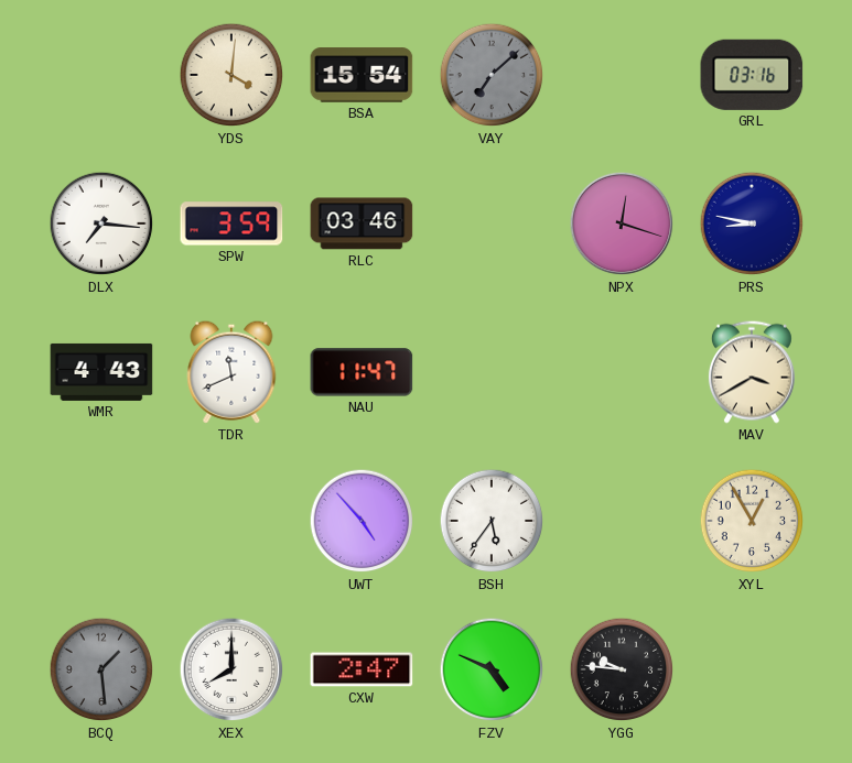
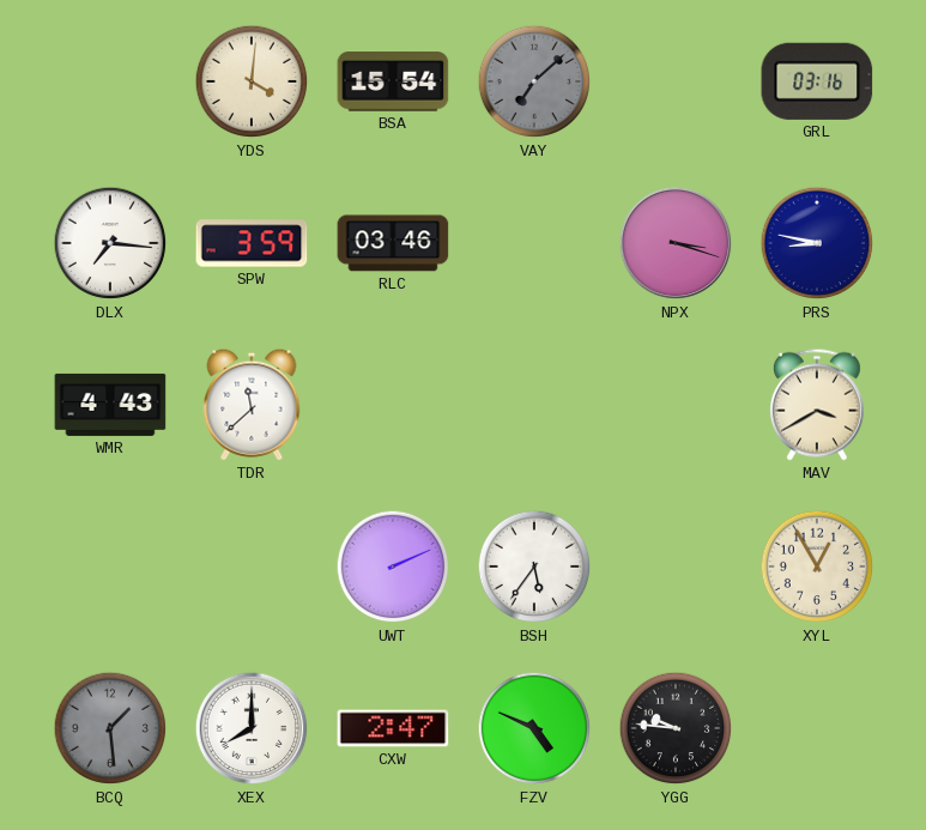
NPX: 12:18 -> 3:18
TDR: 11:41 -> 11:38
NAU: 11:47 -> none
UWT: 4:53 -> 2:11
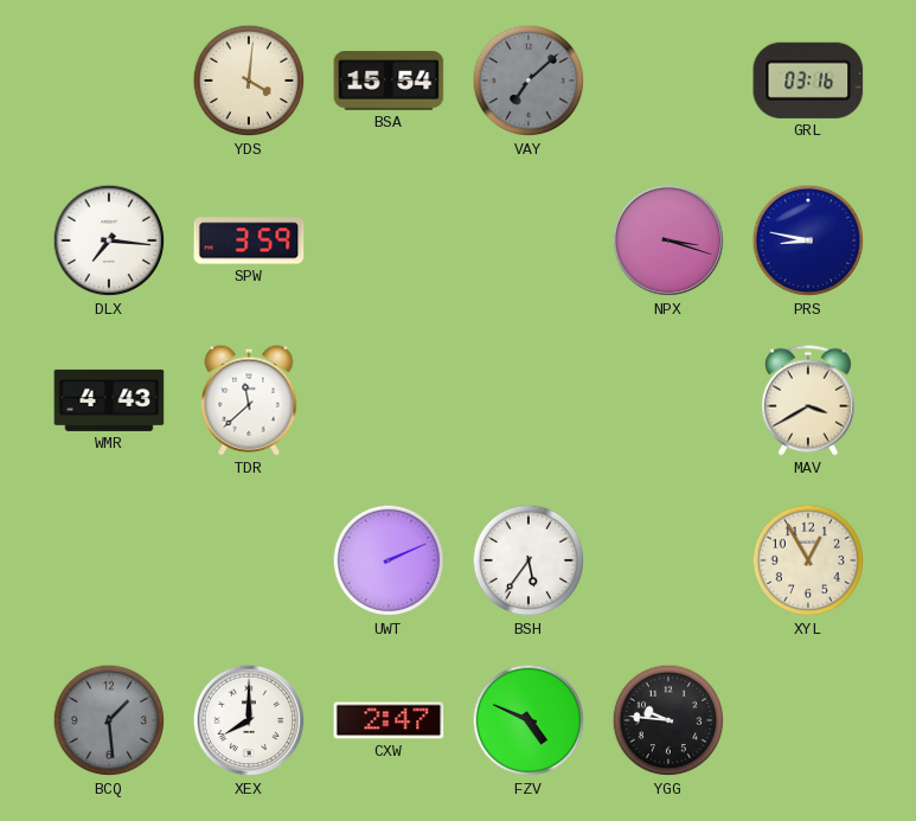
RLC: 03:46 -> none
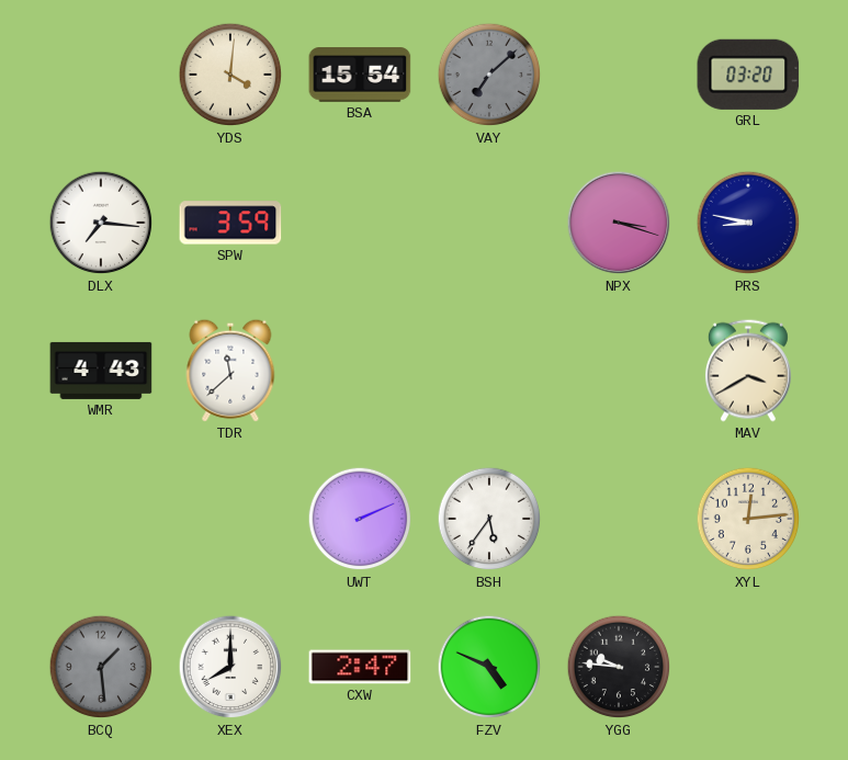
GRL: 03:16 -> 03:20
XYL: 12:55 -> 12:14
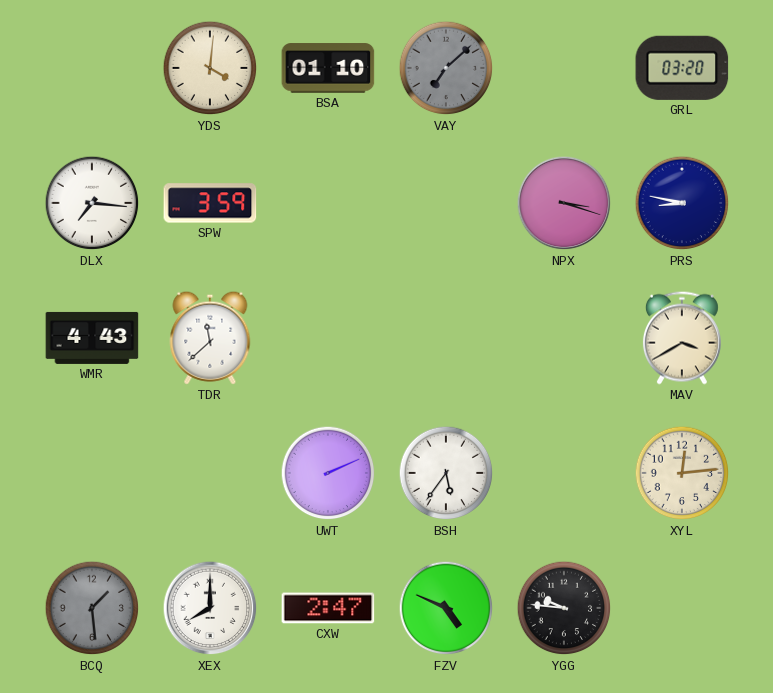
BSA: 15:54 -> 01:10
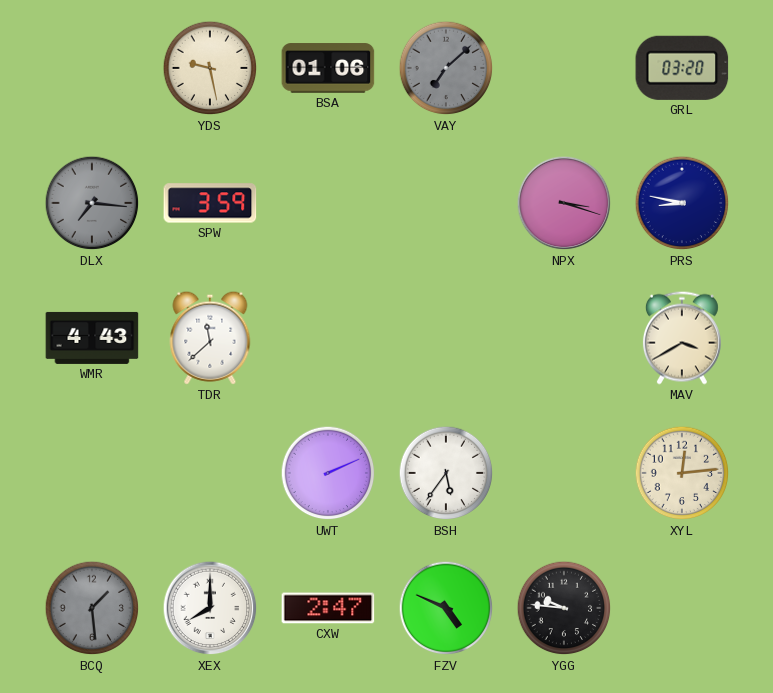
YDS: 4:01 -> 9:28
BSA: 01:10 -> 01:06
DLX dial: white -> grey
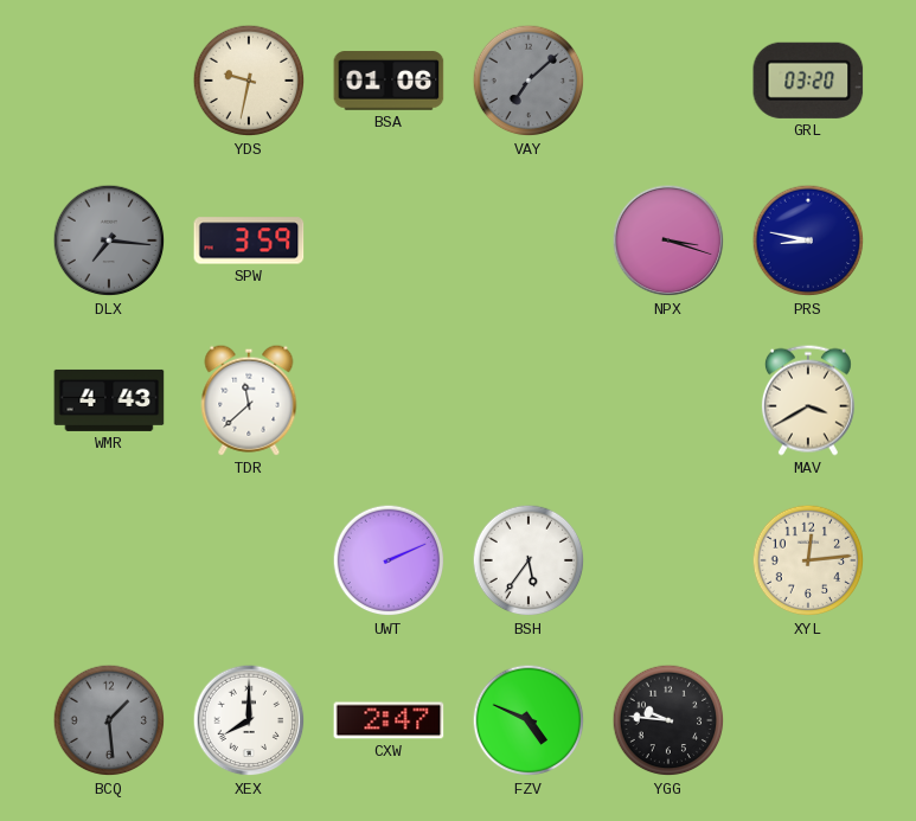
YDS: 9:28 -> 9:32
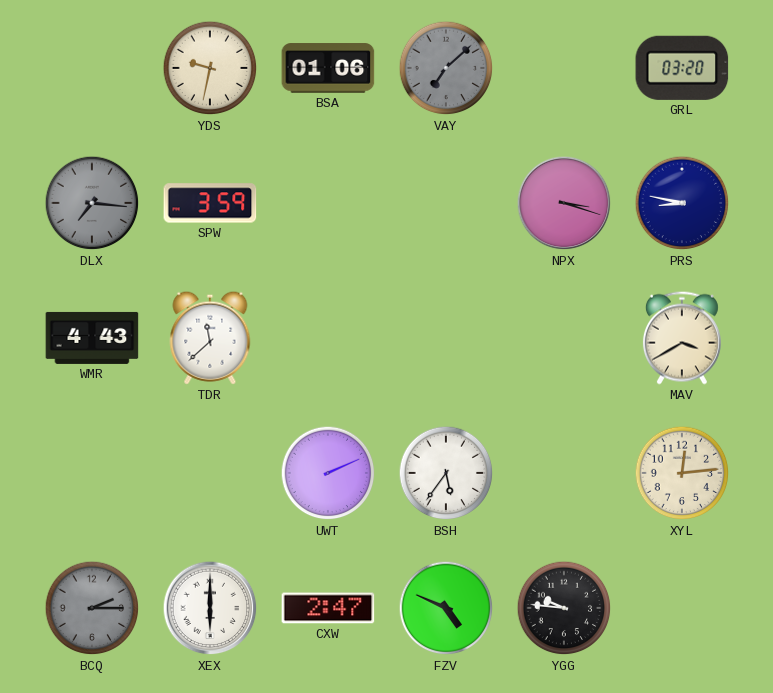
BCQ: 1:29 -> 2:15
XEX: 8:00 -> 6:00
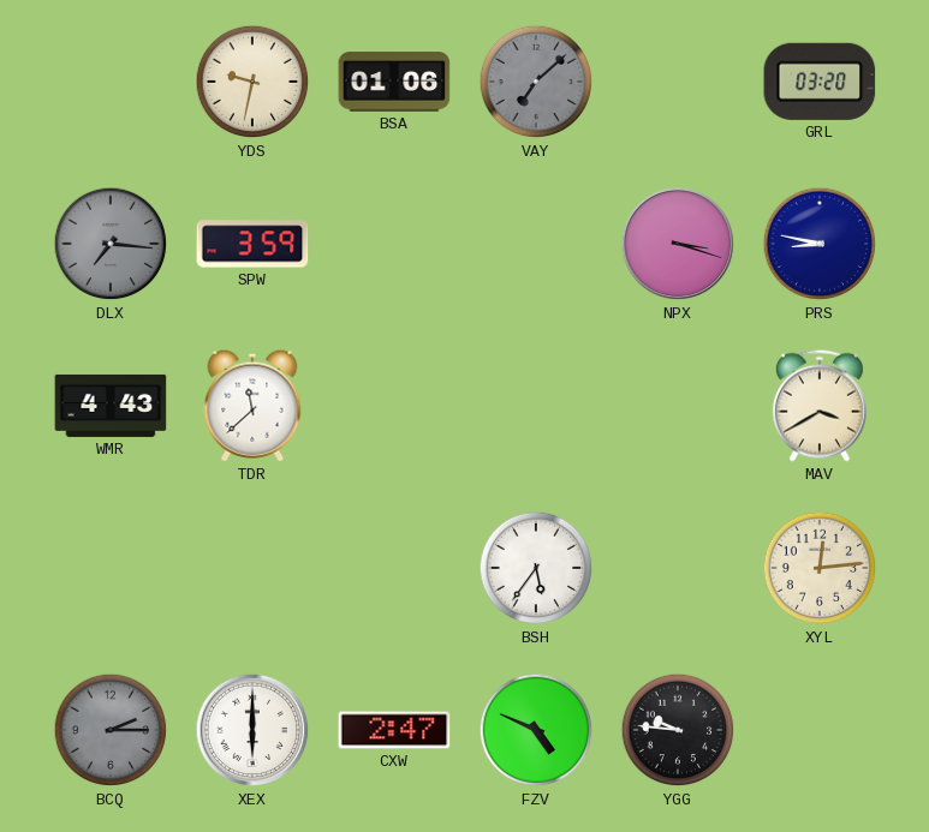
UWT: 2:11 -> none
